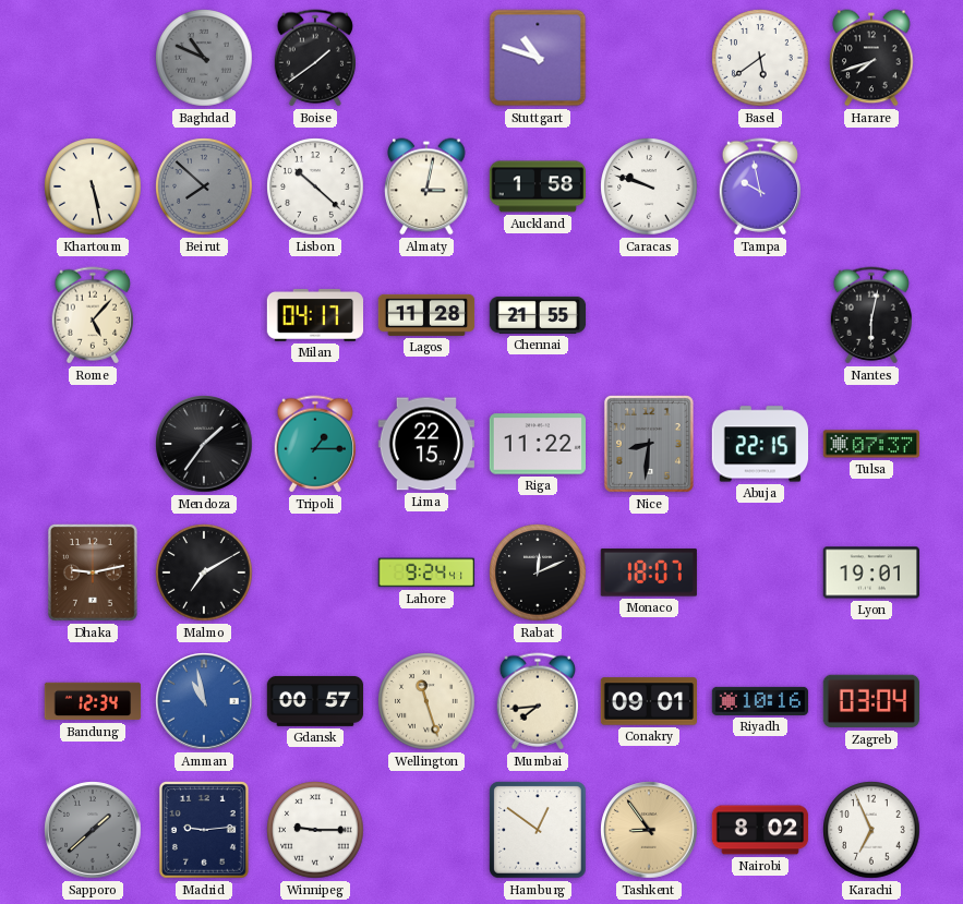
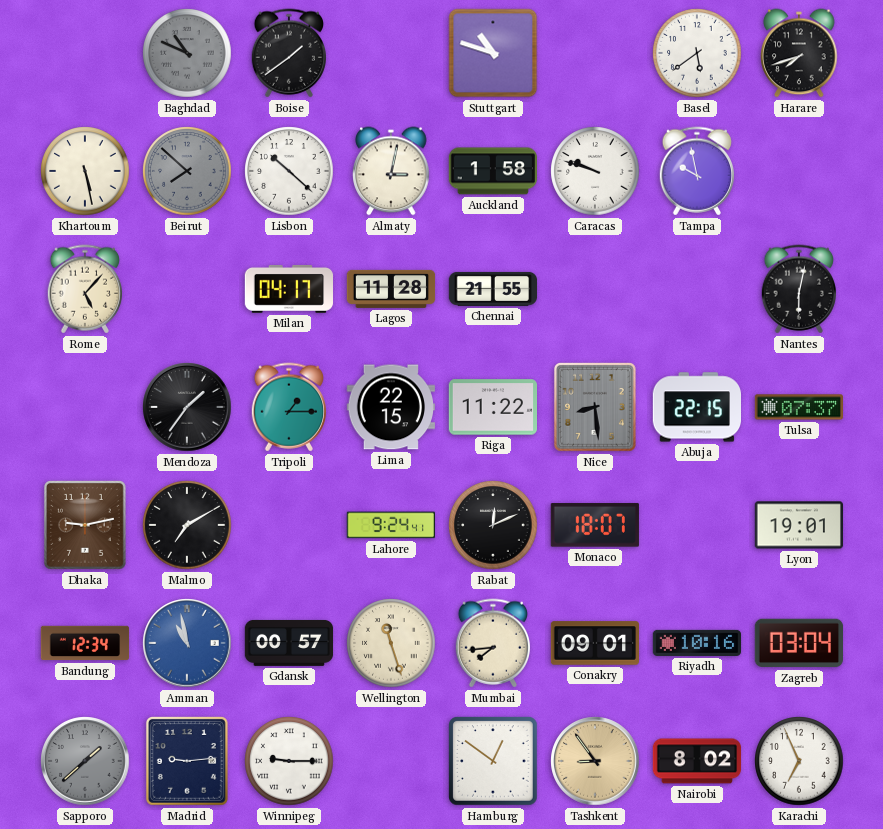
Nice: 8:31 -> 8:29
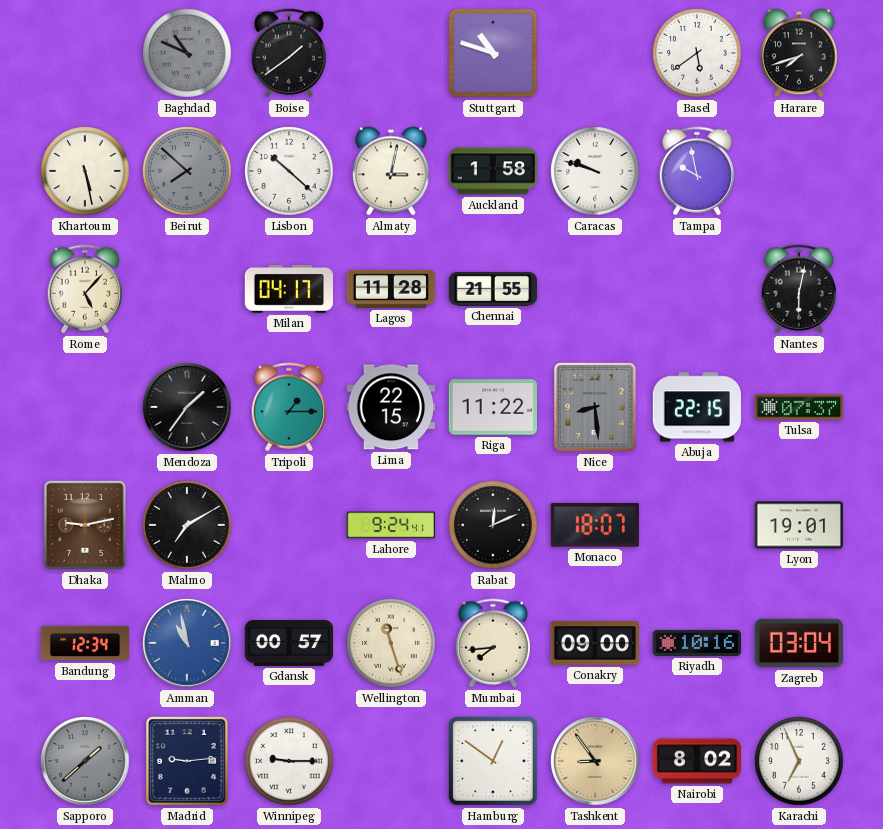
Conakry: 09:01 -> 09:00
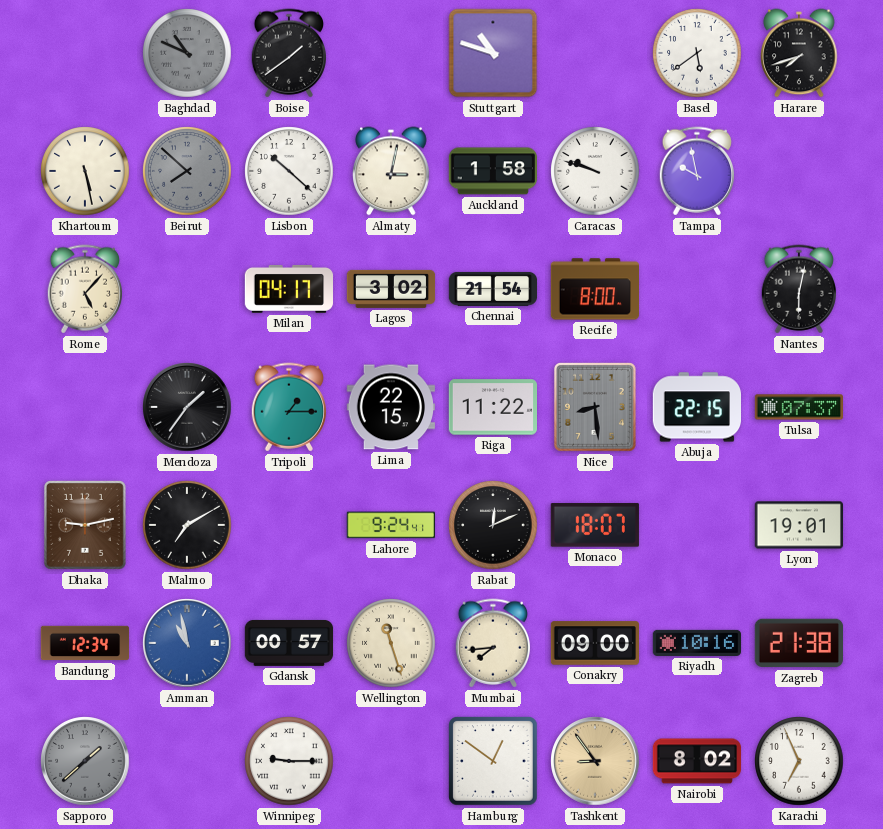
Lagos: 11:28 -> 3:02
Chennai: 21:55 -> 21:54
Recife: none -> 8:00
Zagreb: 03:04 -> 21:38
Madrid: 9:14 -> none
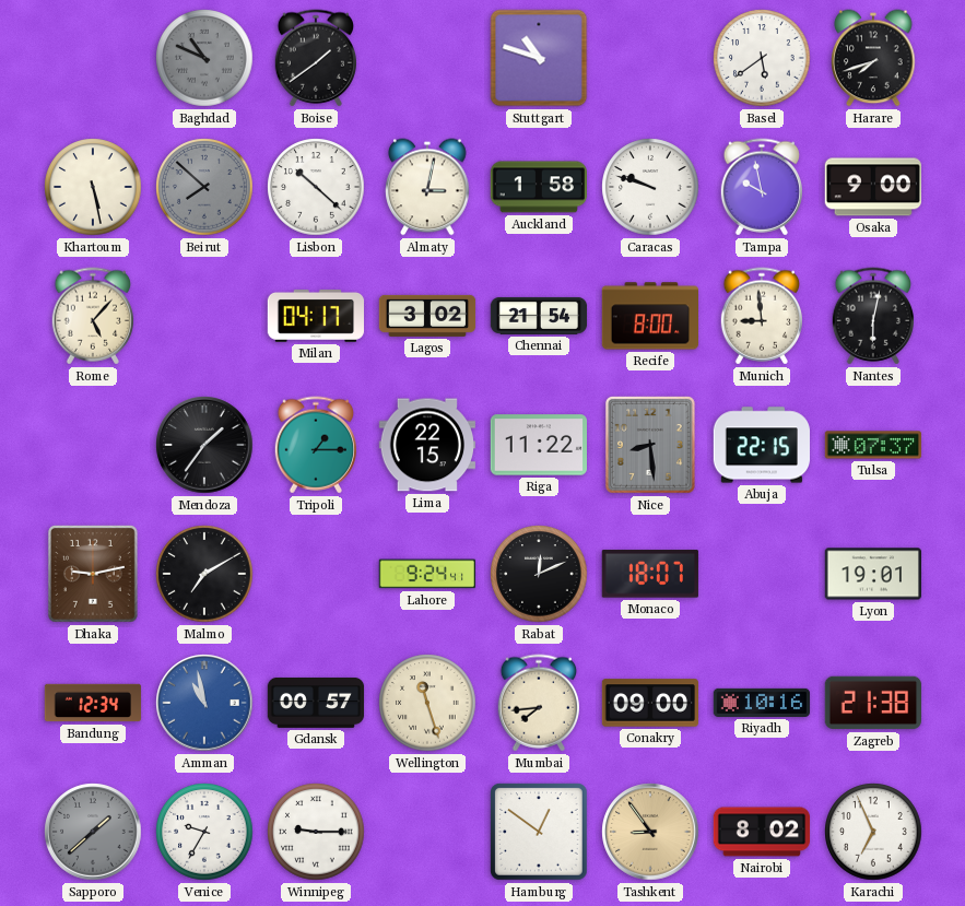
Osaka: none -> 9:00
Munich: none -> 8:59
Venice: none -> 9:35
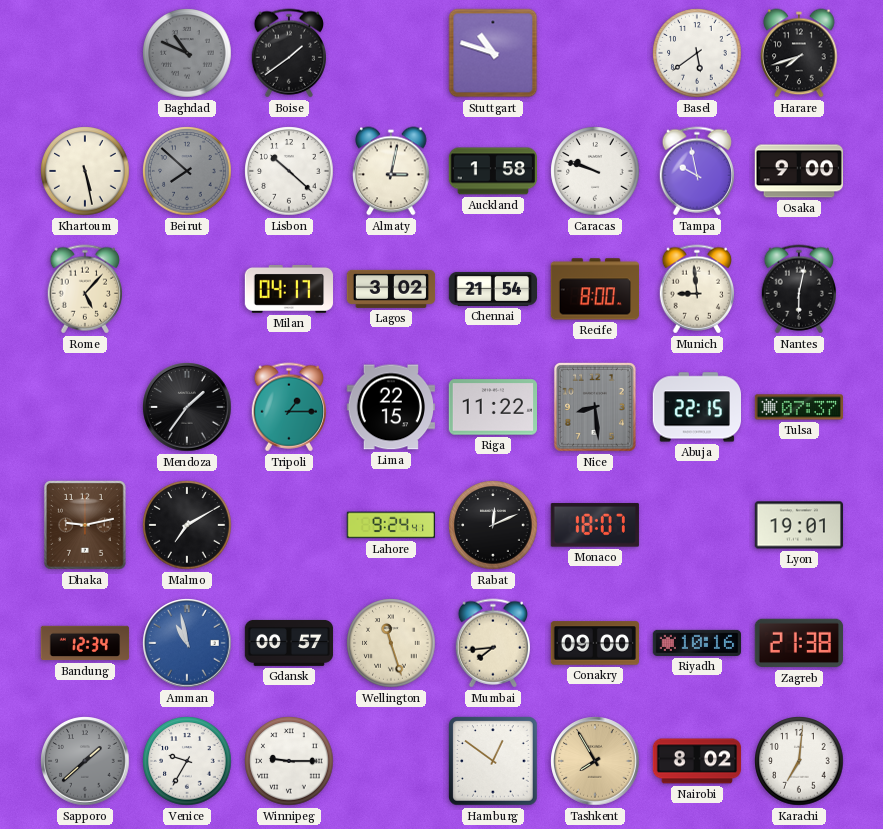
Tashkent: 8:54 -> 7:55
Karachi: 6:56 -> 7:01
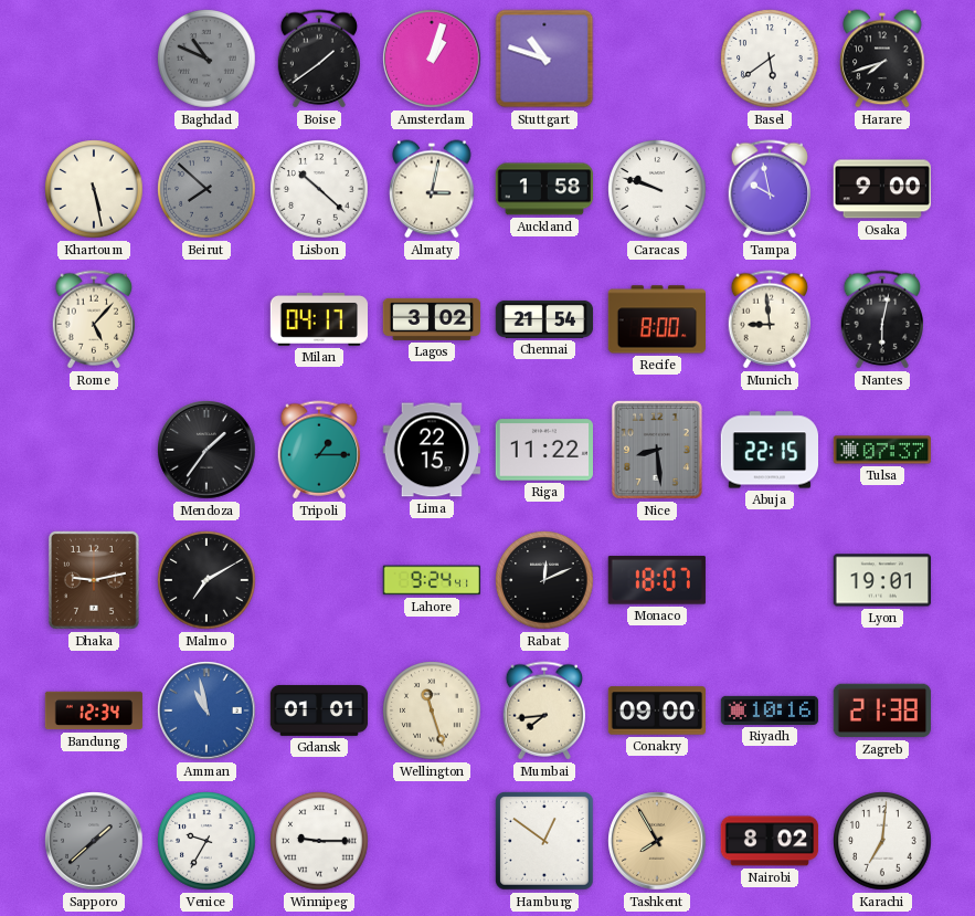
Amsterdam: none -> 1:03
Gdansk: 00:57 -> 01:01
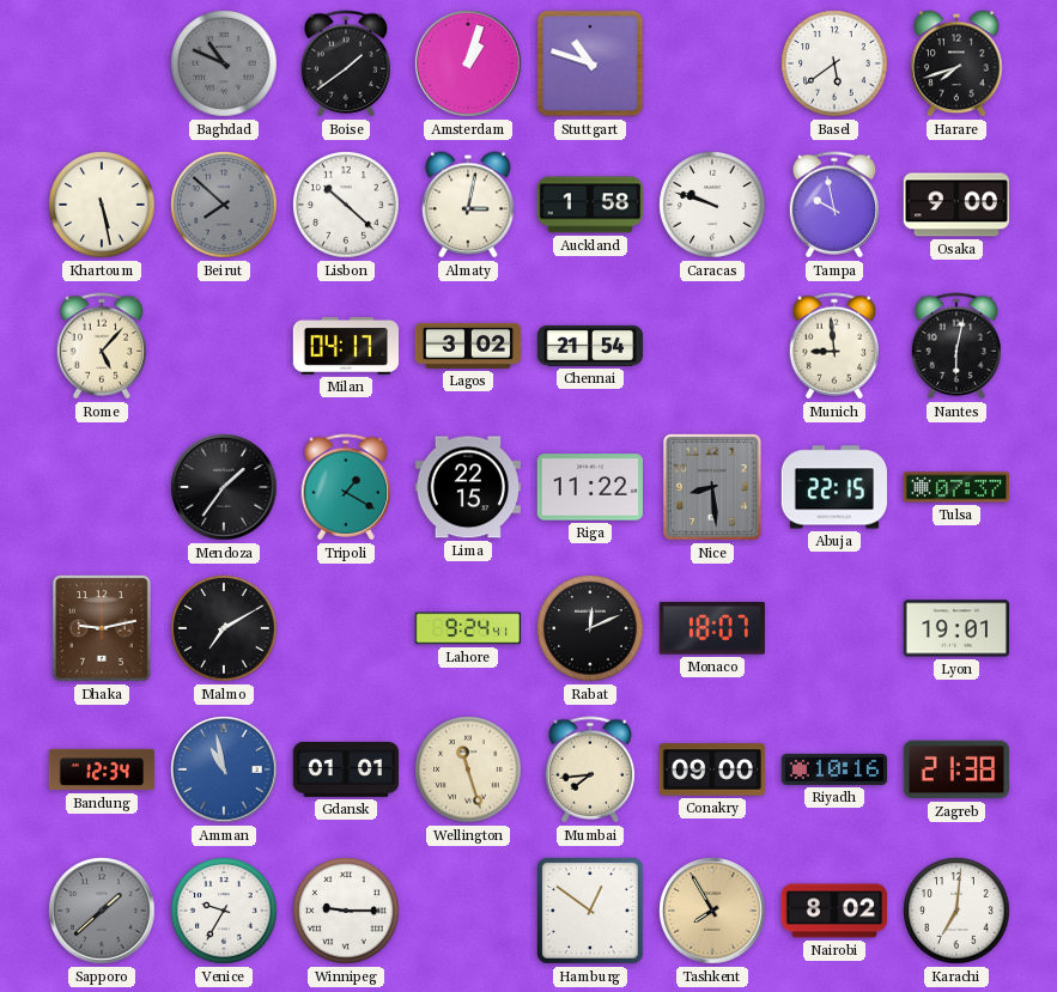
Recife: 8:00 -> none
Tripoli: 1:15 -> 1:20
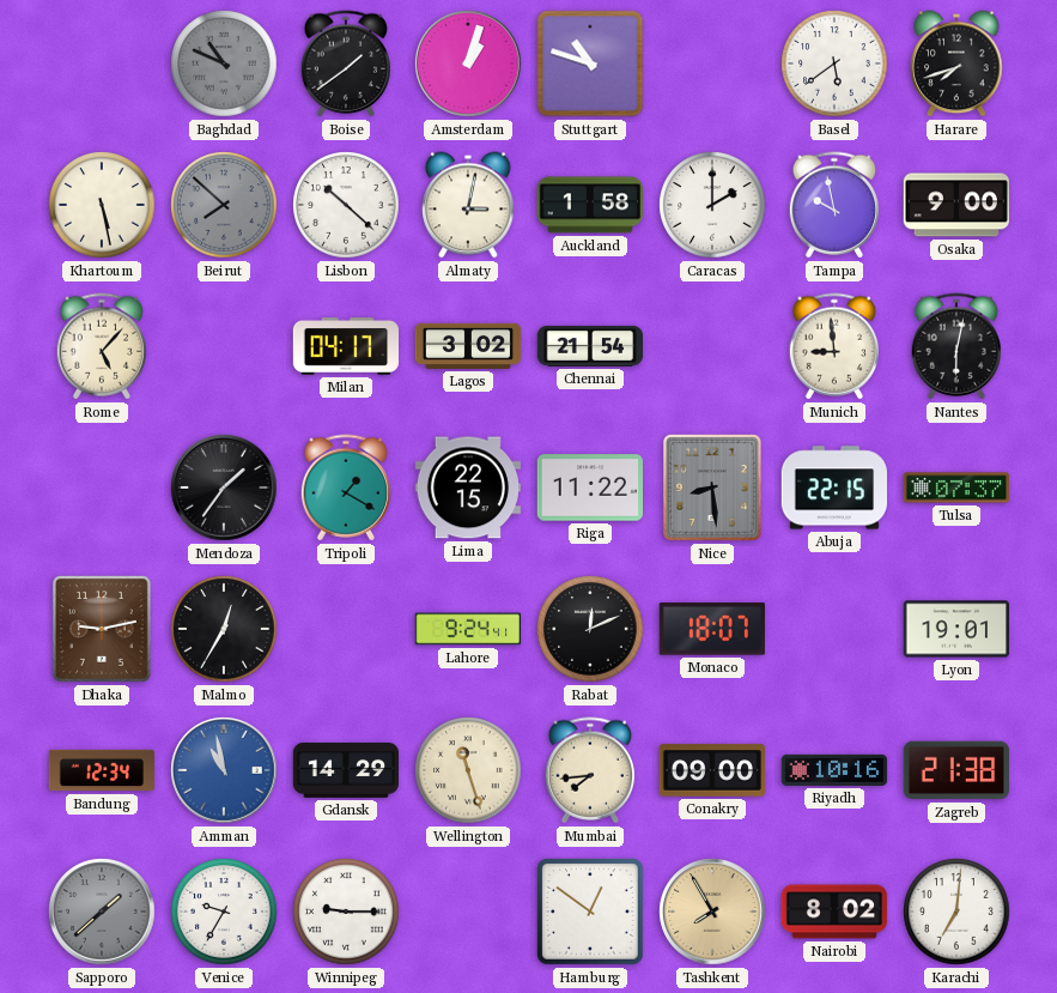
Caracas: 9:48 -> 2:00
Malmo: 7:10 -> 12:35
Gdansk: 01:01 -> 14:29
